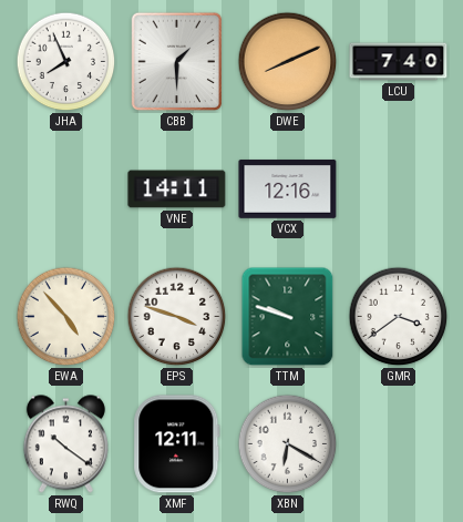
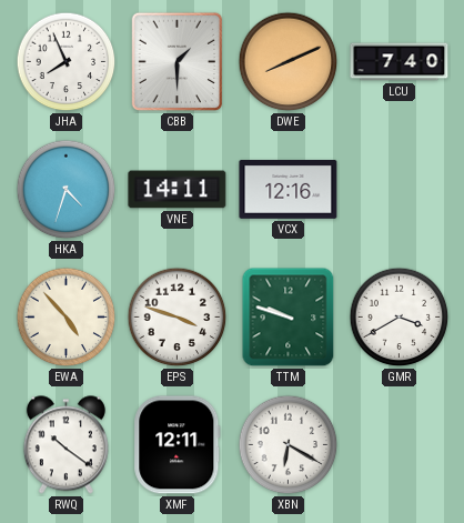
HKA: none -> 4:33
GMR: 3:39 -> 3:40
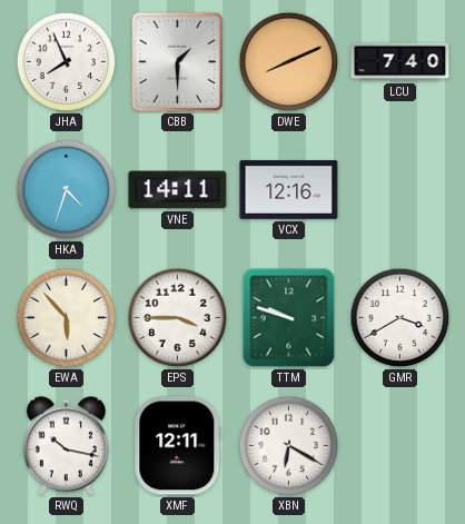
EWA: 4:53 -> 5:53
EPS: 3:48 -> 3:45
RWQ: 10:21 -> 10:17
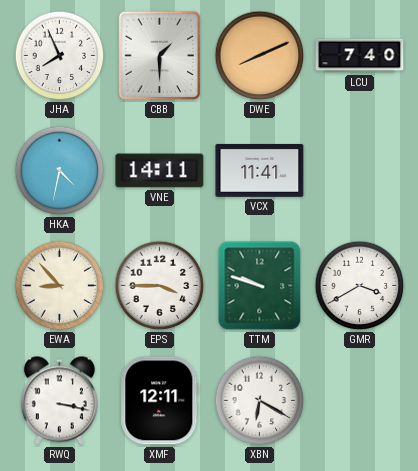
HKA: 4:33 -> 4:32
VCX: 12:16 -> 11:41
EWA: 5:53 -> 8:53
RWQ: 10:17 -> 3:17
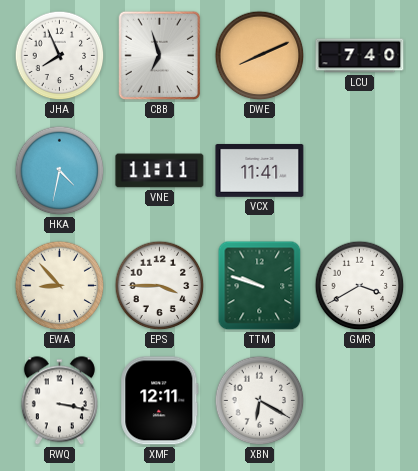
CBB: 1:30 -> 6:57
VNE: 14:11 -> 11:11
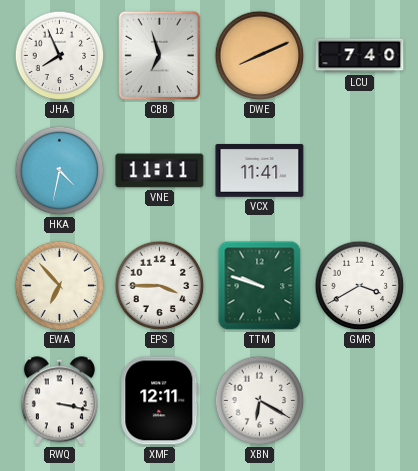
EWA: 8:53 -> 6:53
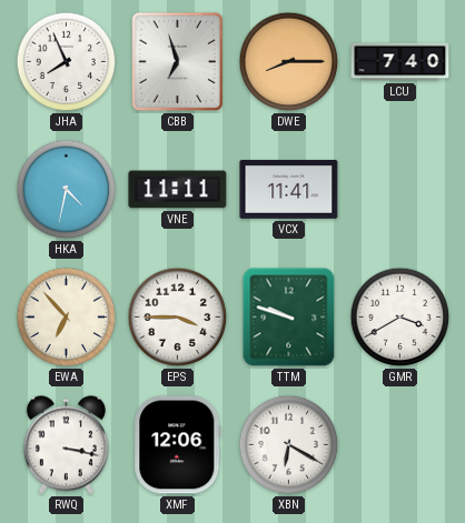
DWE: 8:11 -> 8:15
XMF: 12:11 -> 12:06
